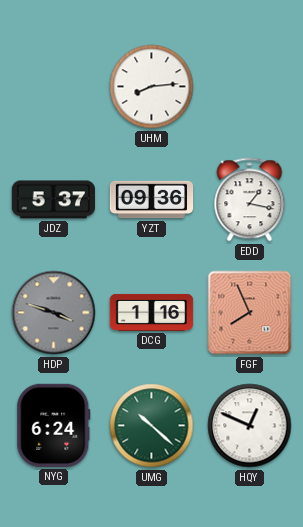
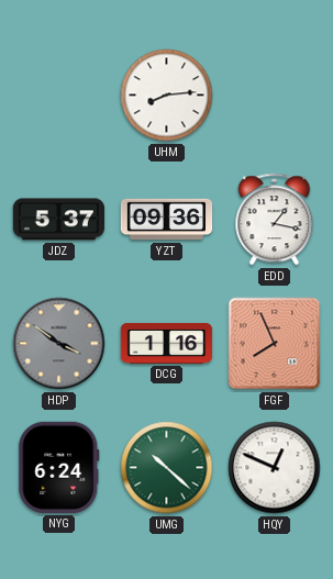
HDP: 3:48 -> 3:51
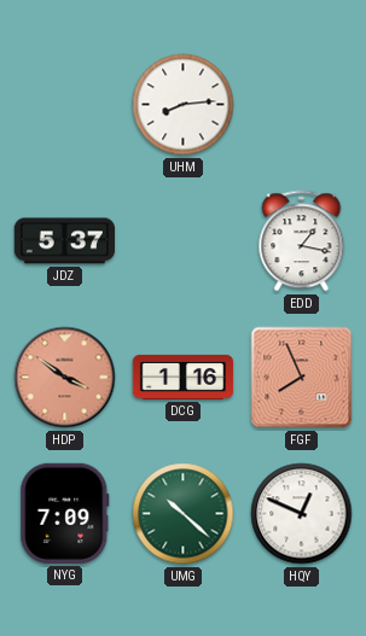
YZT: 09:36 -> none
HDP dial: grey -> salmon
NYG: 6:24 -> 7:09
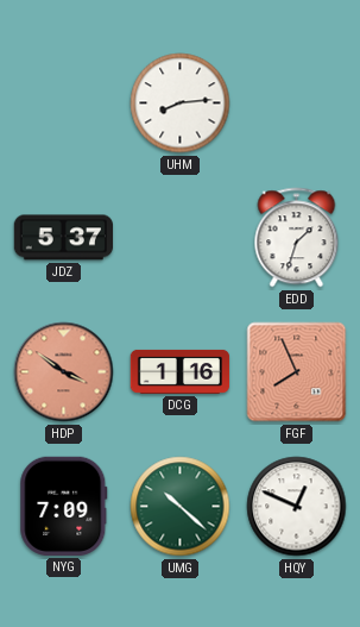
EDD: 1:17 -> 1:33
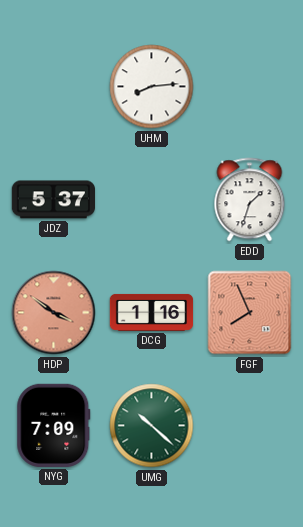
HQY: 12:49 -> none
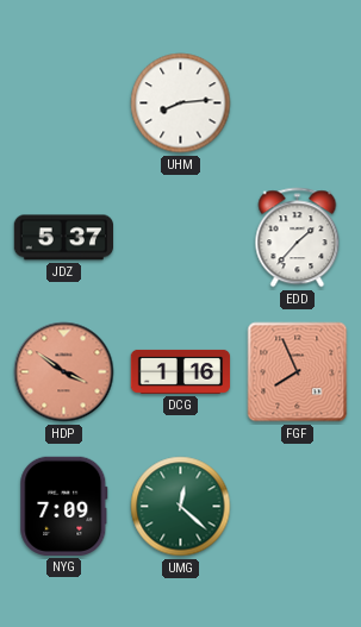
EDD: 1:33 -> 1:37
UMG: 10:22 -> 12:22
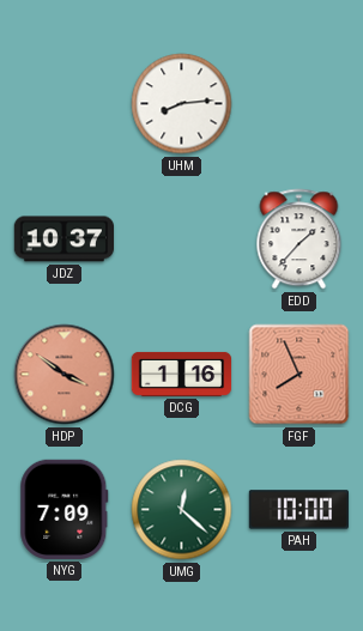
JDZ: 5:37 -> 10:37
PAH: none -> 10:00
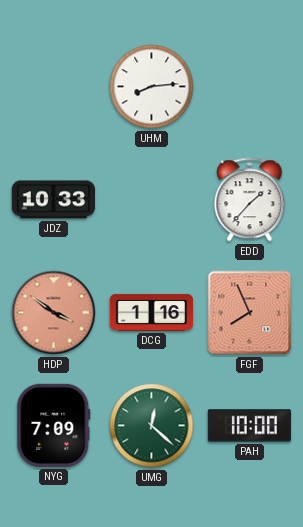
JDZ: 10:37 -> 10:33
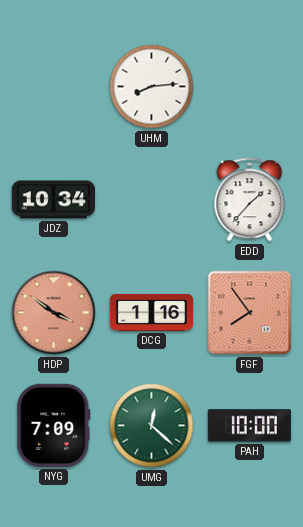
JDZ: 10:33 -> 10:34
FGF: 7:56 -> 7:54
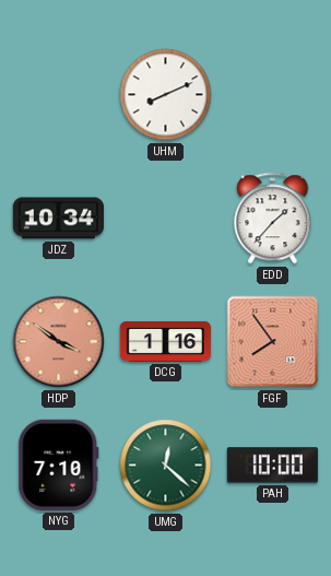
UHM: 8:14 -> 8:11
NYG: 7:09 -> 7:10
